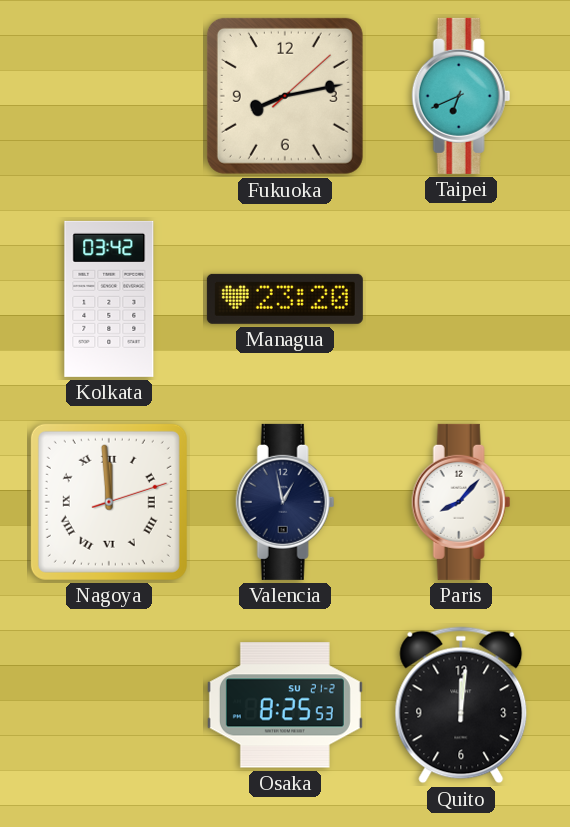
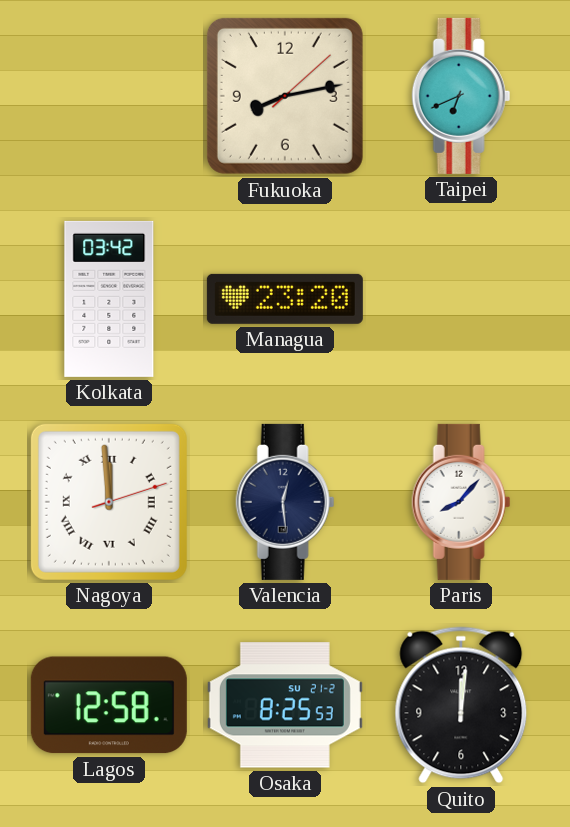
Valencia: 12:58 -> 12:29
Lagos: none -> 12:58
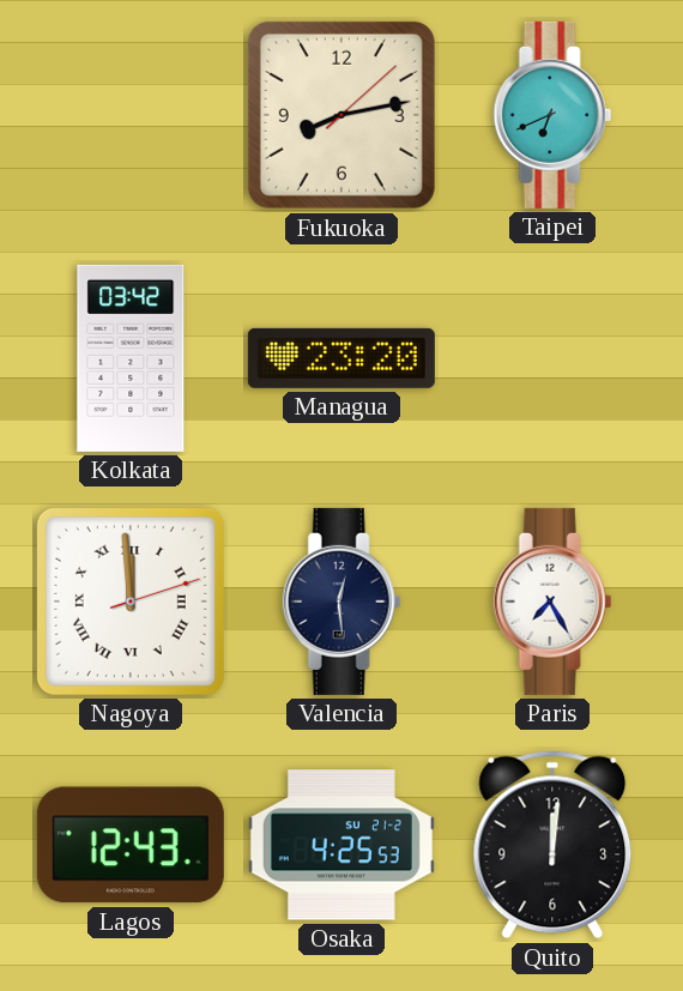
Paris: 8:07 -> 7:25
Lagos: 12:58 -> 12:43
Osaka: 8:25 -> 4:25
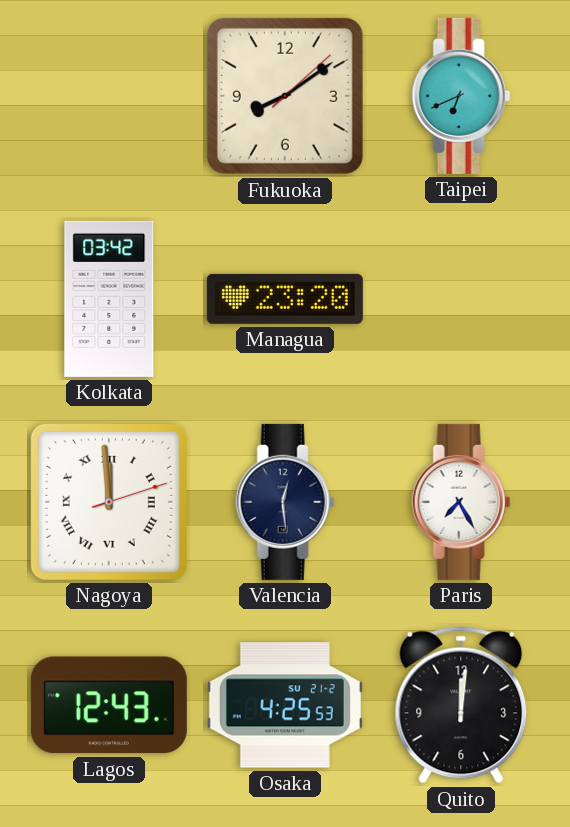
Fukuoka: 8:13 -> 8:09
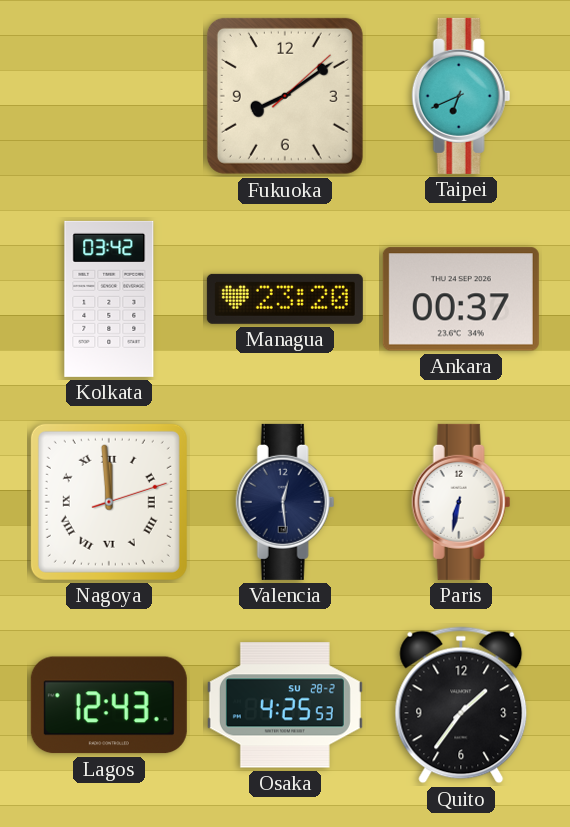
Ankara: none -> 00:37
Paris: 7:25 -> 6:32
Osaka date: SU 21-2 -> SU 28-2
Quito: 12:01 -> 1:36
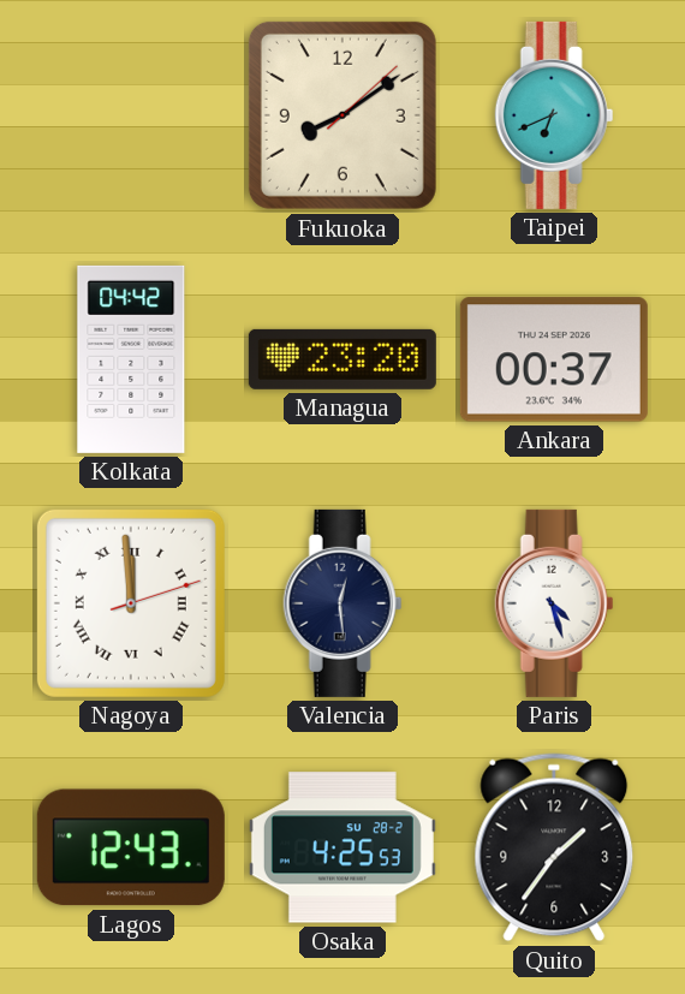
Kolkata: 03:42 -> 04:42
Paris: 6:32 -> 4:27
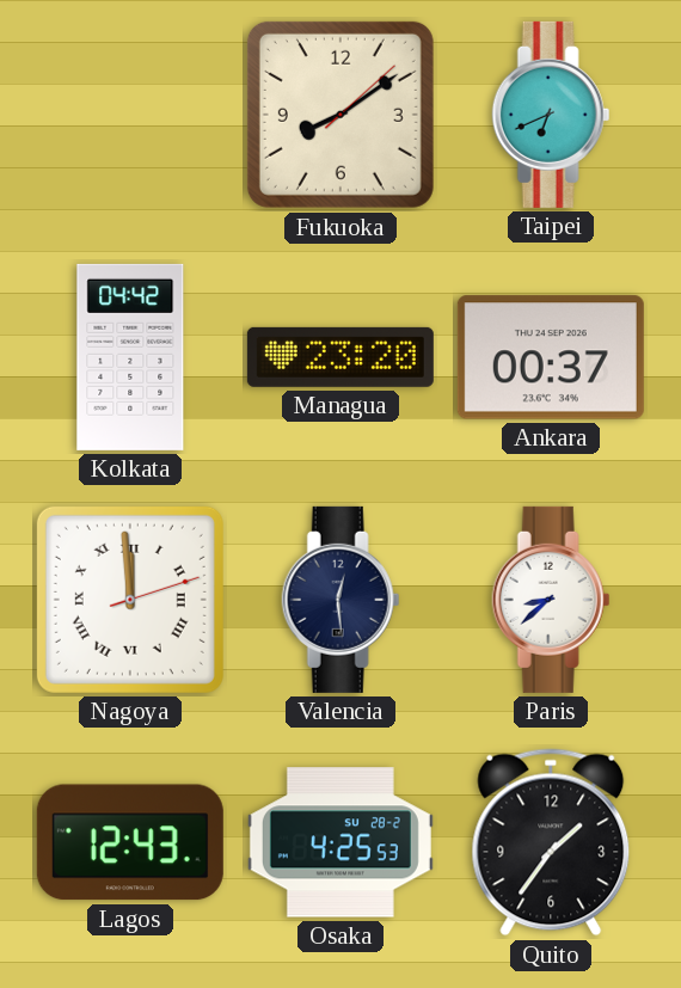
Paris: 4:27 -> 8:38
